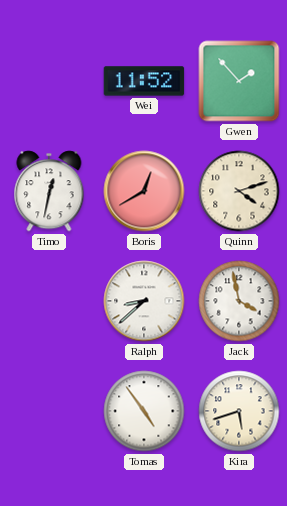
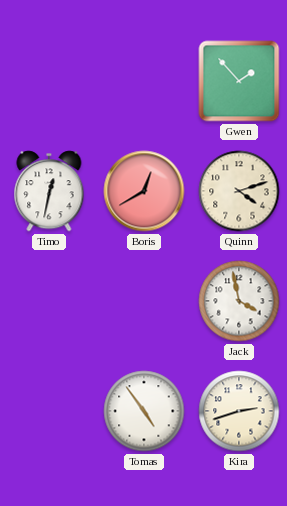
Wei: 11:52 -> none
Ralph: 8:38 -> none
Kira: 5:42 -> 2:42
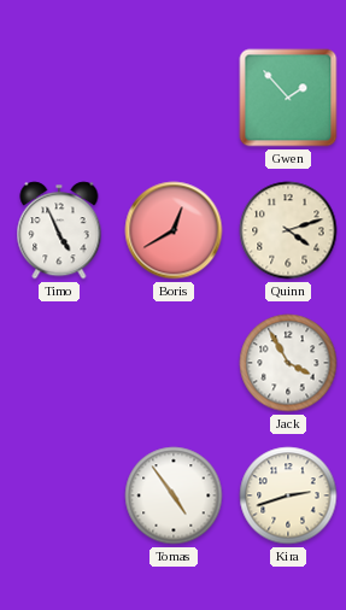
Timo: 12:32 -> 4:56
Jack: 3:58 -> 3:55
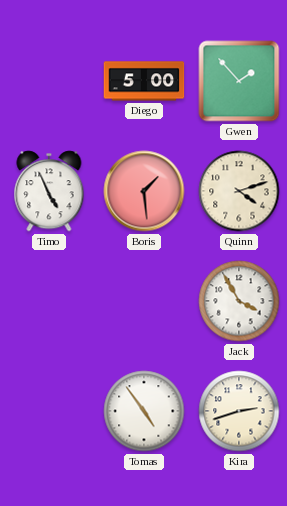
Diego: none -> 5:00
Boris: 12:40 -> 1:29
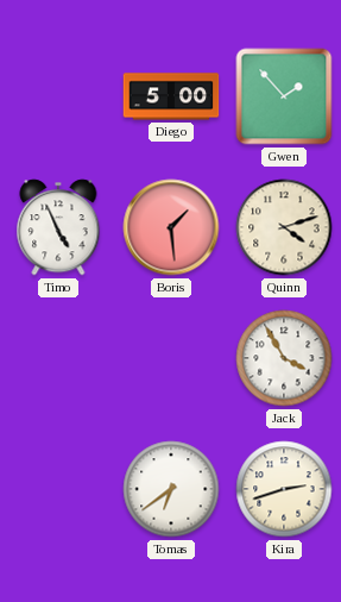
Tomas: 4:54 -> 6:39
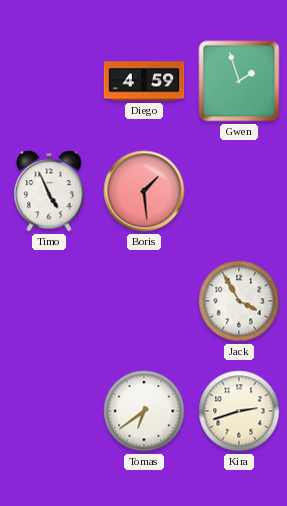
Diego: 5:00 -> 4:59
Gwen: 1:53 -> 1:57
Quinn: 4:12 -> none
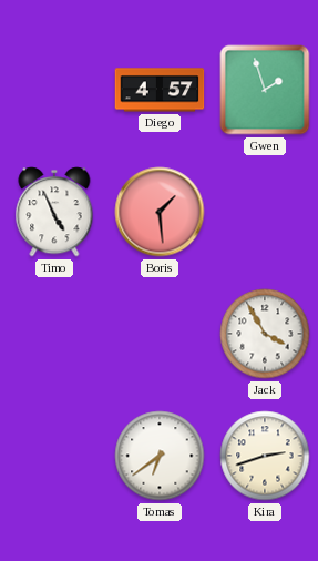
Diego: 4:59 -> 4:57
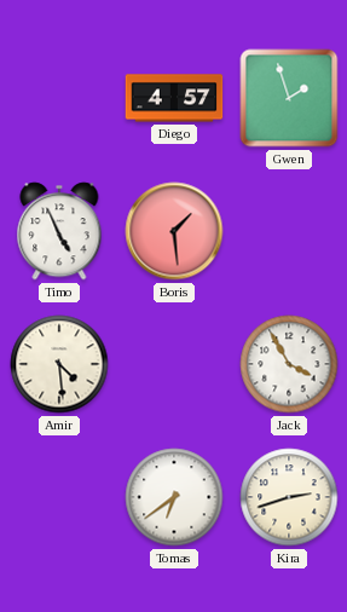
Amir: none -> 4:29
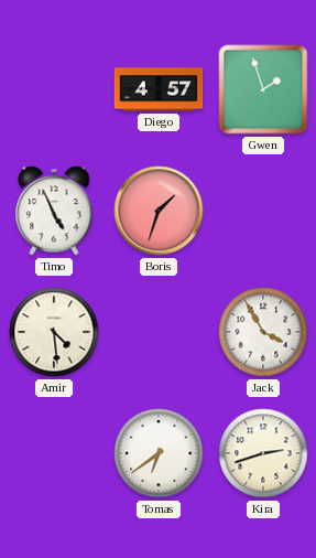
Boris: 1:29 -> 1:33
